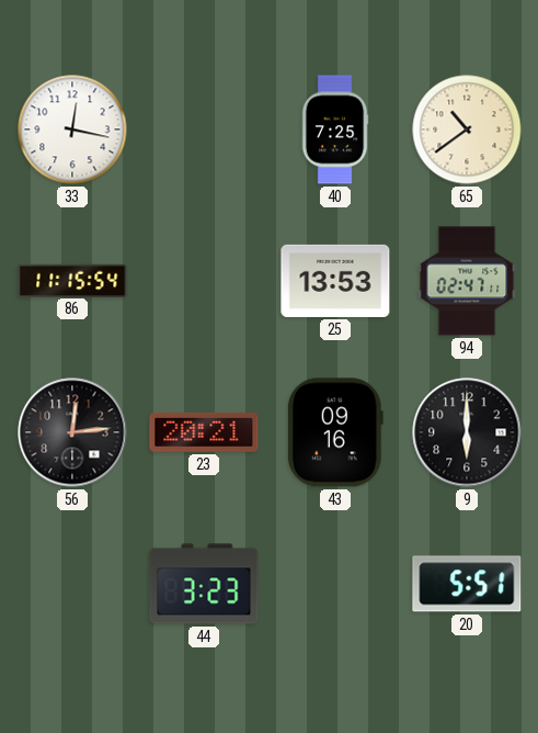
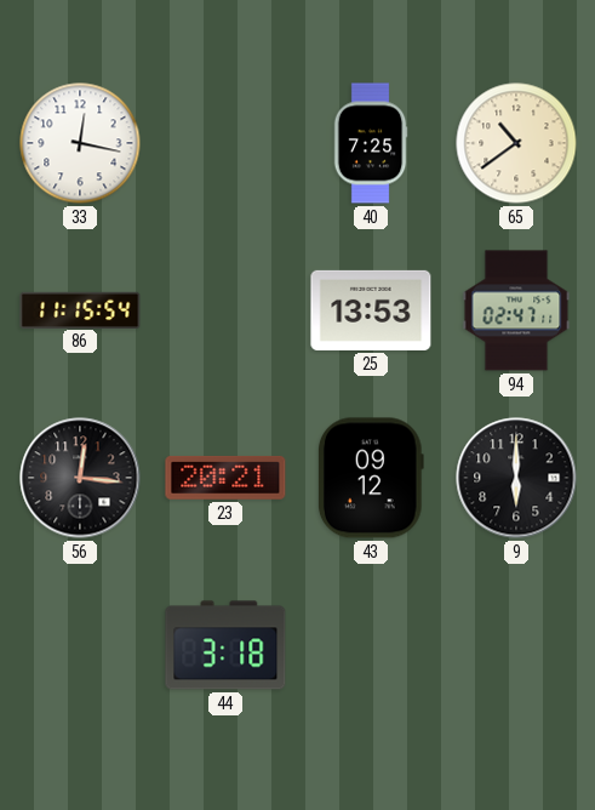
56: 12:14 -> 12:16
43: 09:16 -> 09:12
44: 3:23 -> 3:18
20: 5:51 -> none
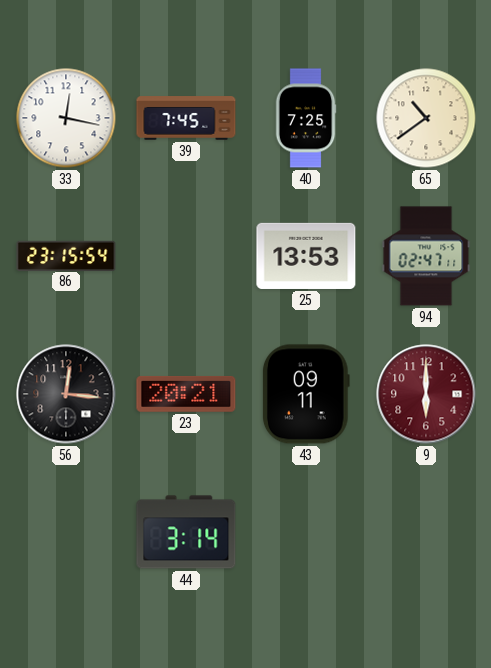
39: none -> 7:45
86: 11:15 -> 23:15
43: 09:12 -> 09:11
9 dial: black -> burgundy
44: 3:18 -> 3:14
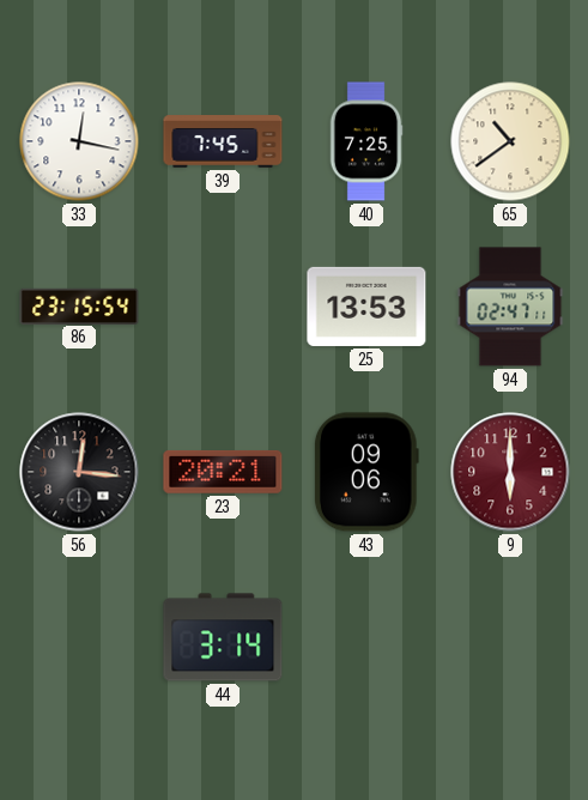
43: 09:11 -> 09:06
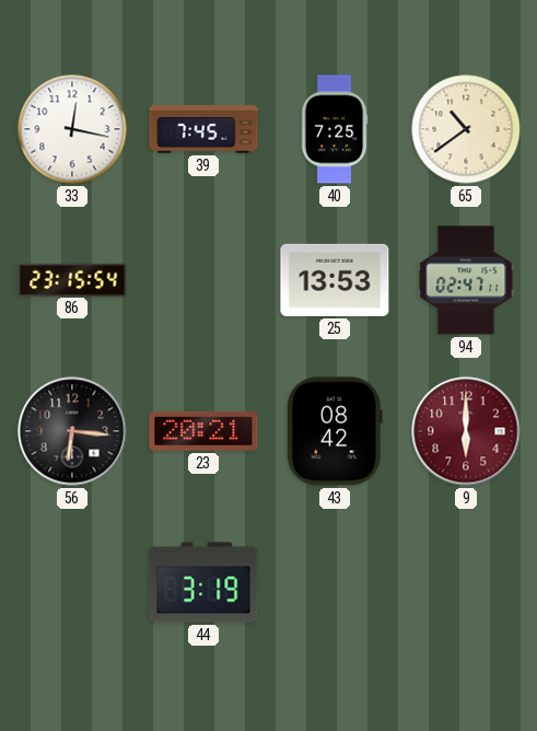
56: 12:16 -> 6:16
43: 09:06 -> 08:42
44: 3:14 -> 3:19
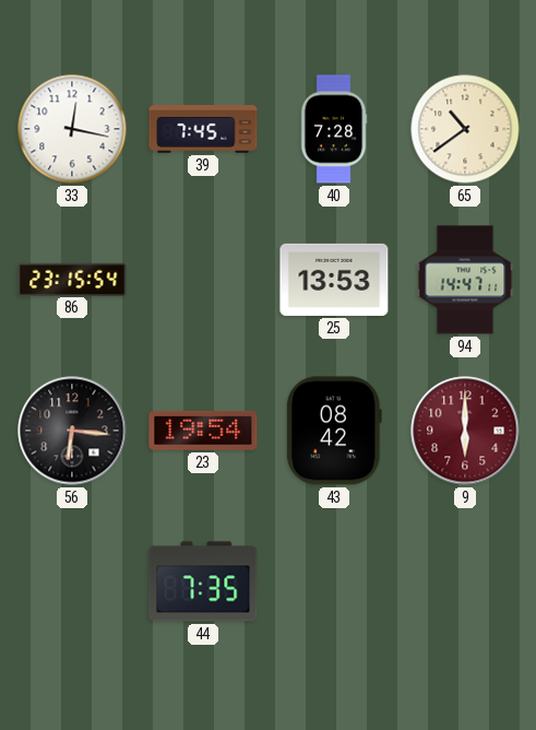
40: 7:25 -> 7:28
94: 02:47 -> 14:47
23: 20:21 -> 19:54
44: 3:19 -> 7:35
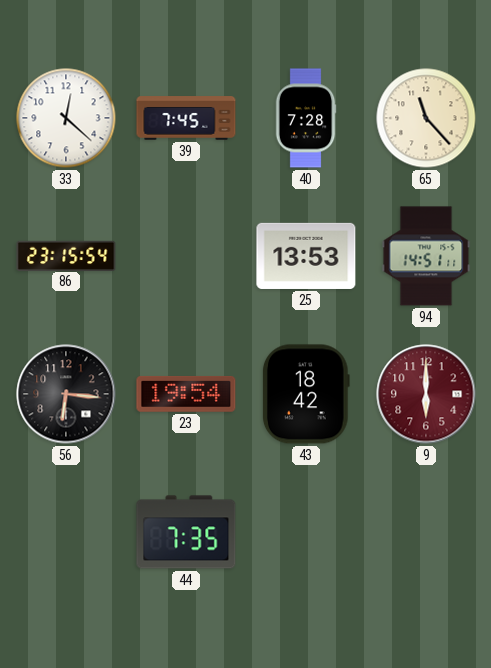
33: 12:17 -> 12:22
65: 10:39 -> 11:23
94: 14:47 -> 14:51
43: 08:42 -> 18:42
